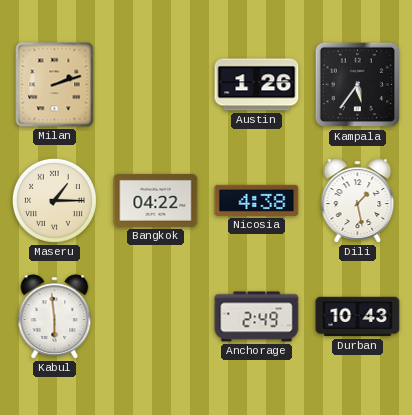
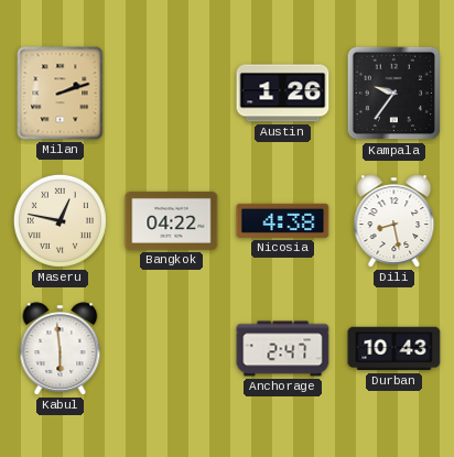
Kampala: 5:36 -> 9:36
Maseru: 1:15 -> 12:47
Dili: 1:28 -> 8:28
Anchorage: 2:49 -> 2:47
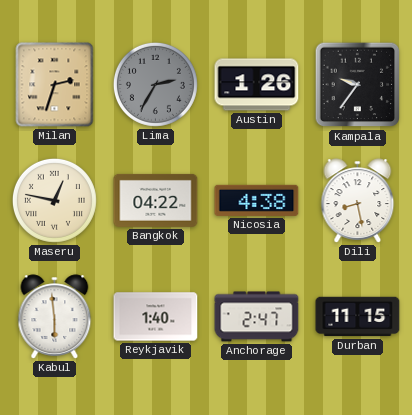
Milan: 2:12 -> 2:33
Lima: none -> 2:35
Reykjavik: none -> 1:40
Durban: 10:43 -> 11:15
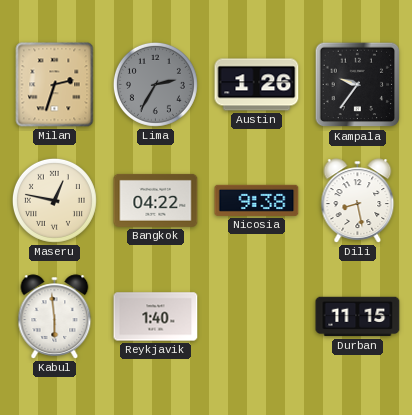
Nicosia: 4:38 -> 9:38
Anchorage: 2:47 -> none
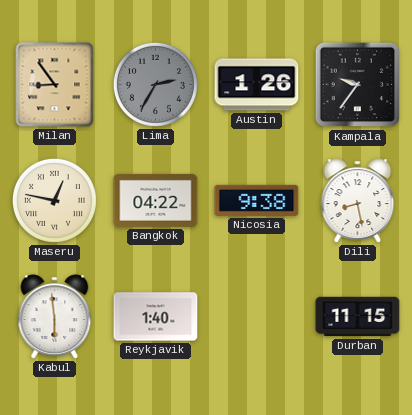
Milan: 2:33 -> 8:54
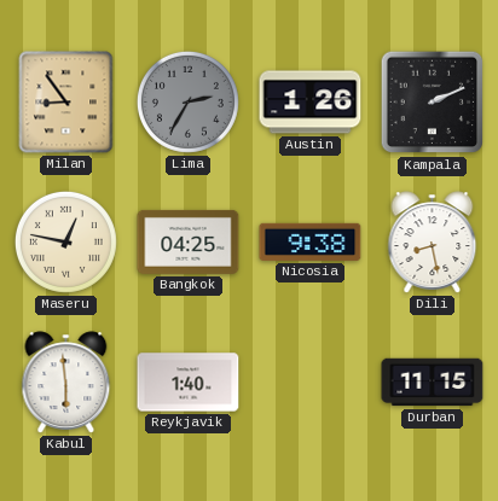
Kampala: 9:36 -> 2:11
Bangkok: 04:22 -> 04:25
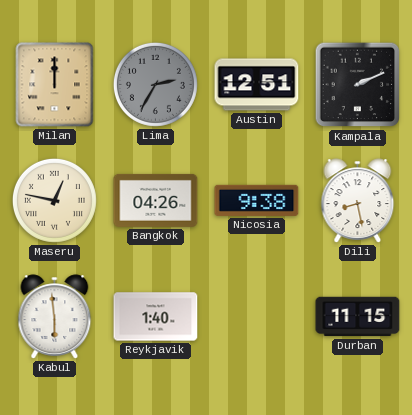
Milan: 8:54 -> 12:00
Austin: 1:26 -> 12:51
Bangkok: 04:25 -> 04:26
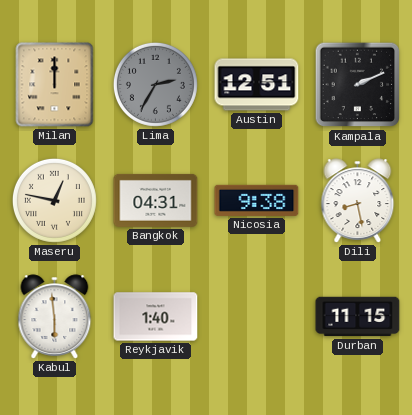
Bangkok: 04:26 -> 04:31
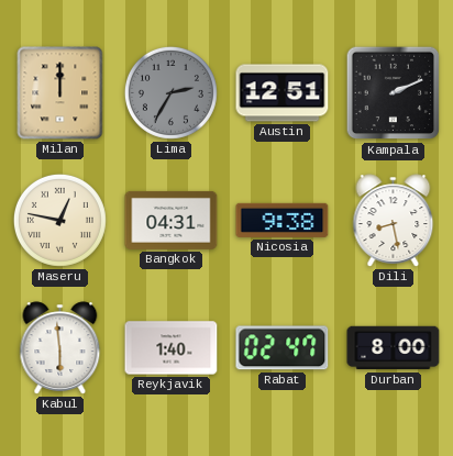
Rabat: none -> 02:47
Durban: 11:15 -> 8:00
